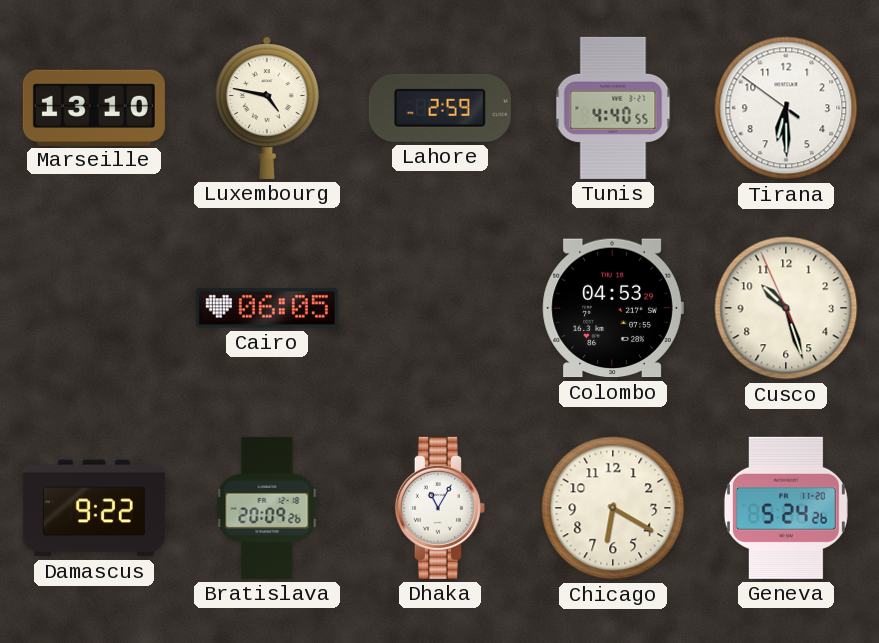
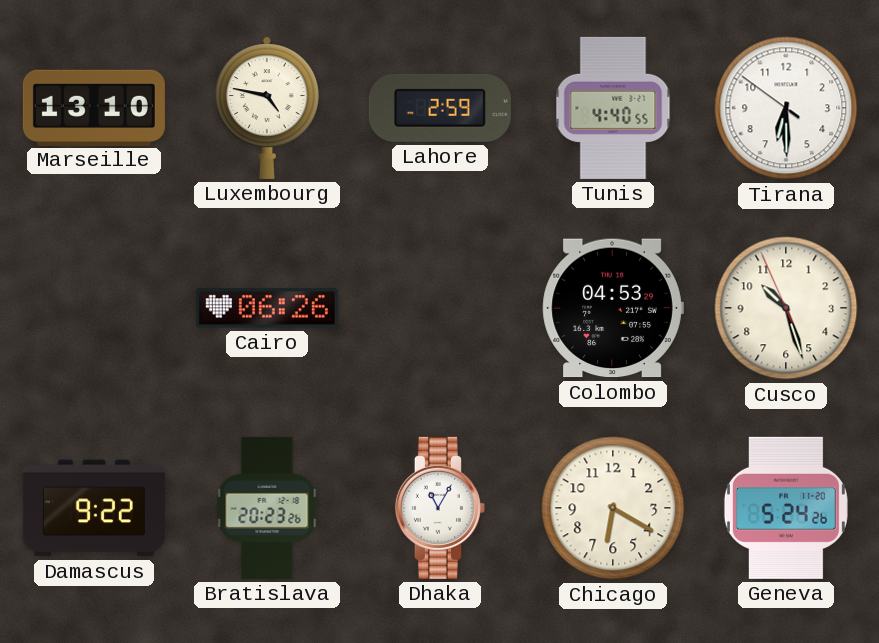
Cairo: 06:05 -> 06:26
Bratislava: 20:09 -> 20:23
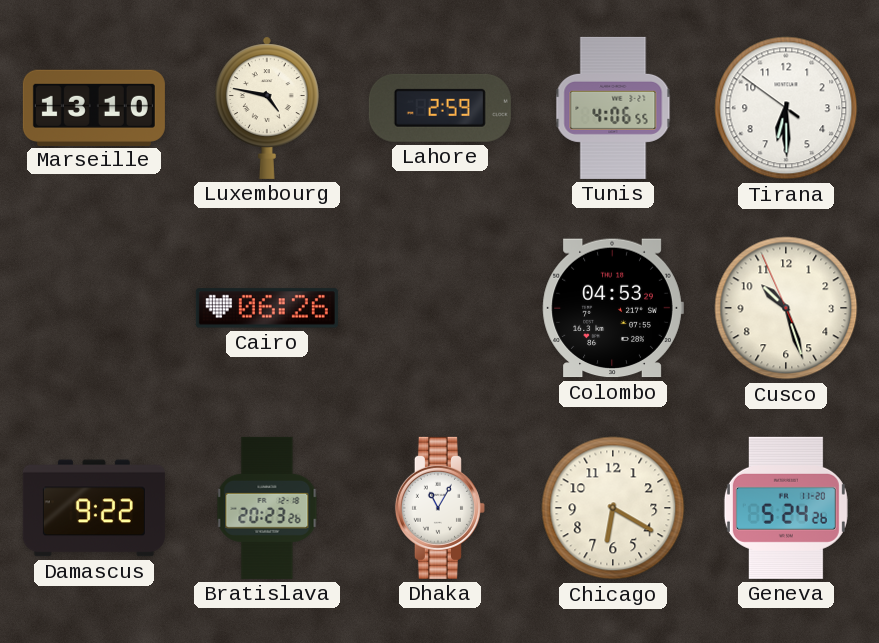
Tunis: 4:40 -> 4:06
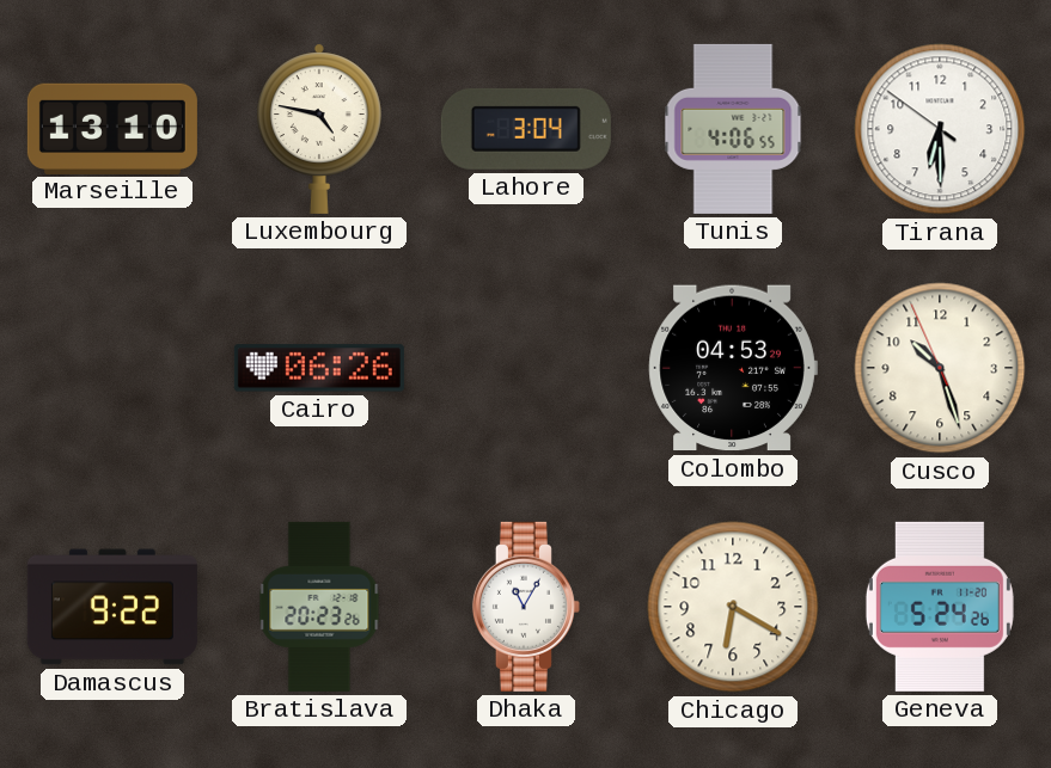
Lahore: 2:59 -> 3:04
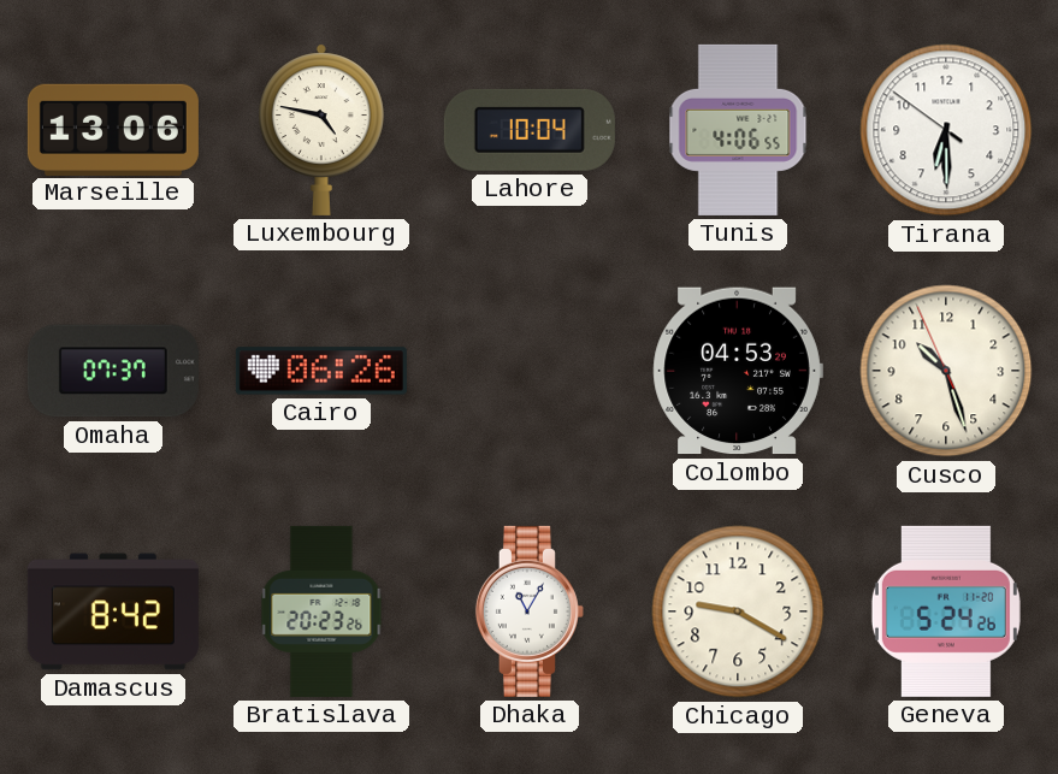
Marseille: 13:10 -> 13:06
Lahore: 3:04 -> 10:04
Omaha: none -> 07:37
Damascus: 9:22 -> 8:42
Chicago: 6:20 -> 9:20
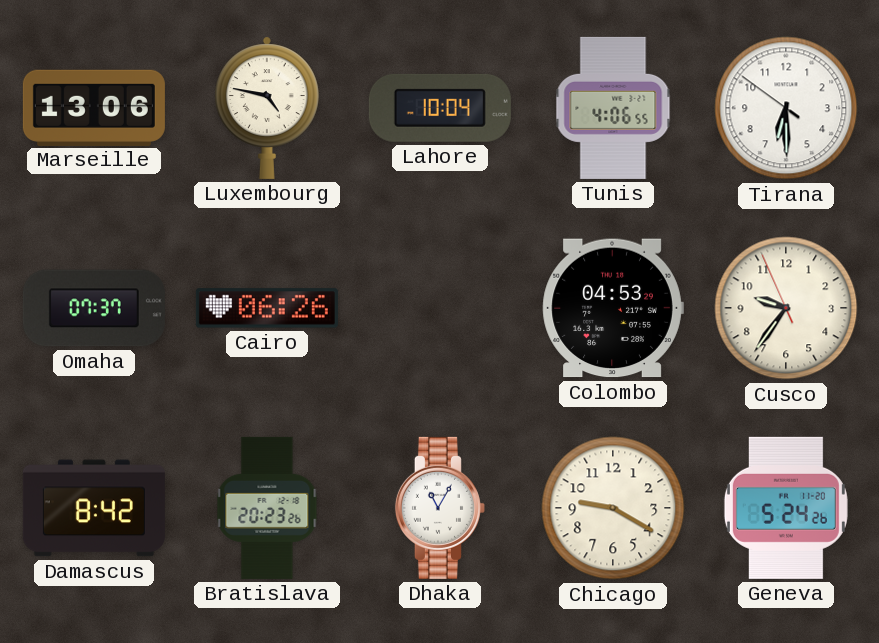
Cusco: 10:26 -> 9:35
